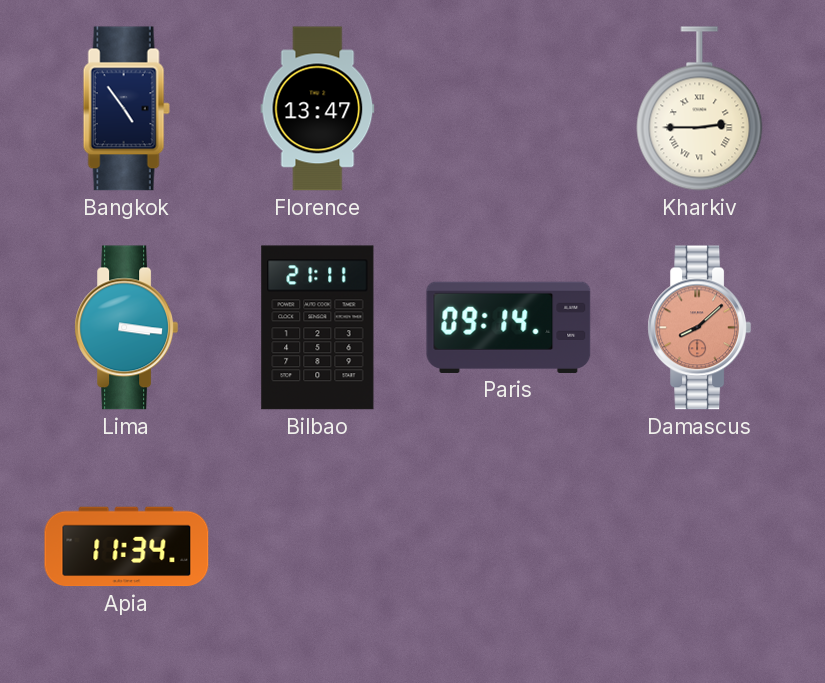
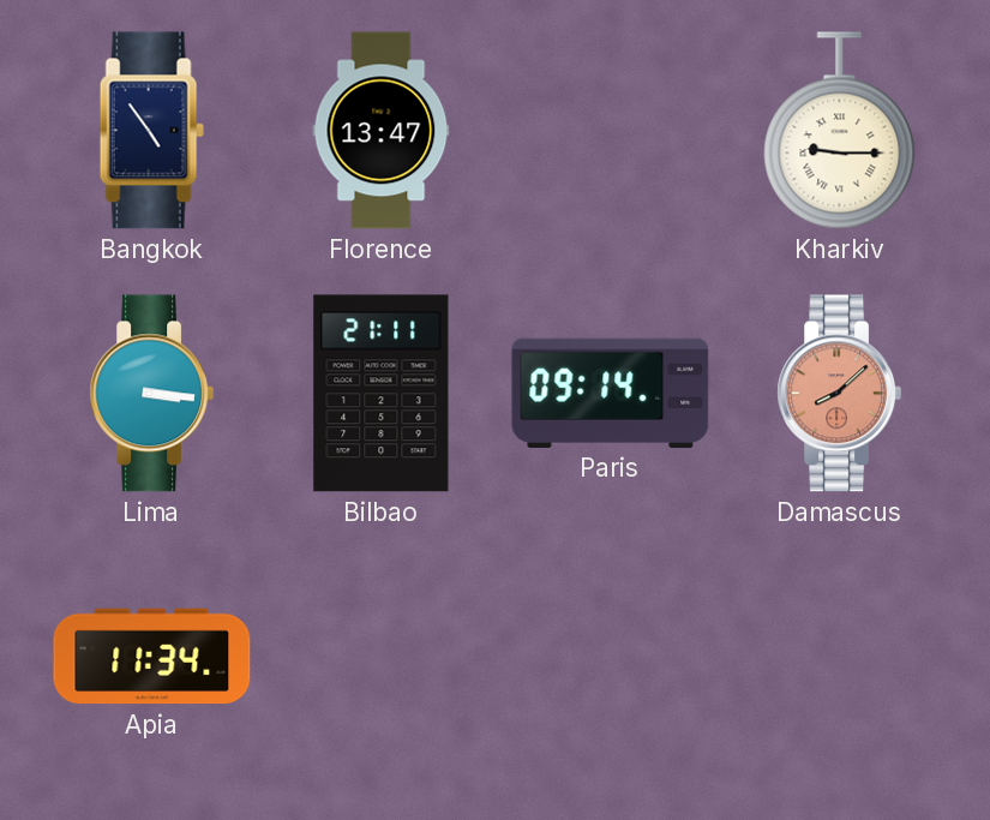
Kharkiv: 2:45 -> 9:15
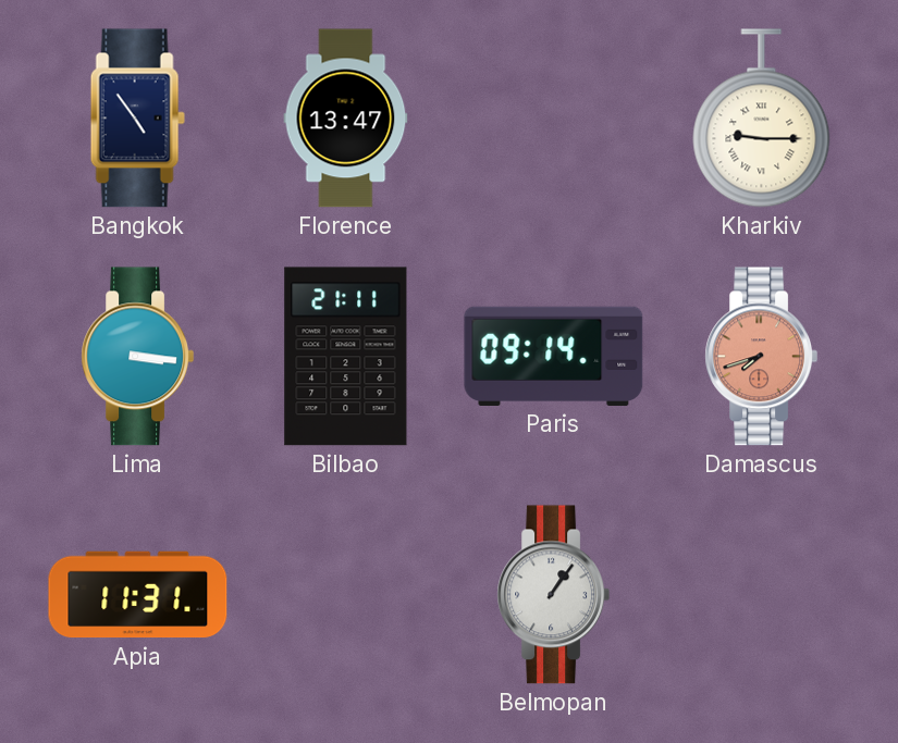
Damascus: 8:08 -> 7:42
Apia: 11:34 -> 11:31
Belmopan: none -> 1:06
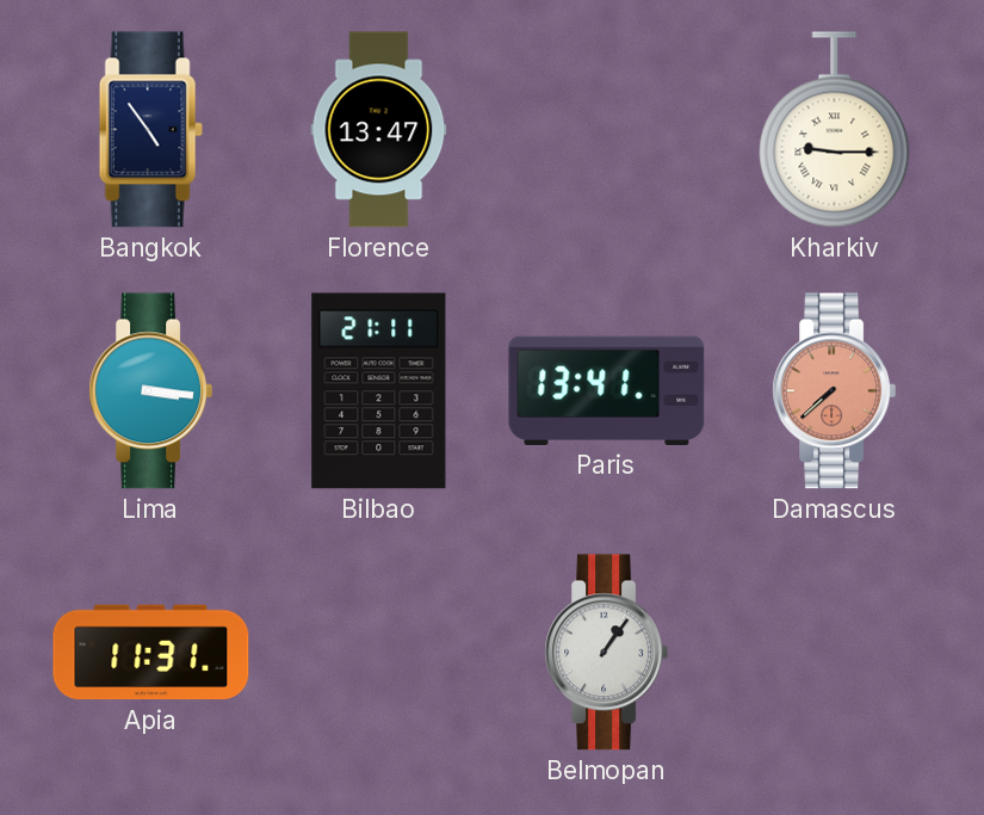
Paris: 09:14 -> 13:41
Damascus: 7:42 -> 7:38
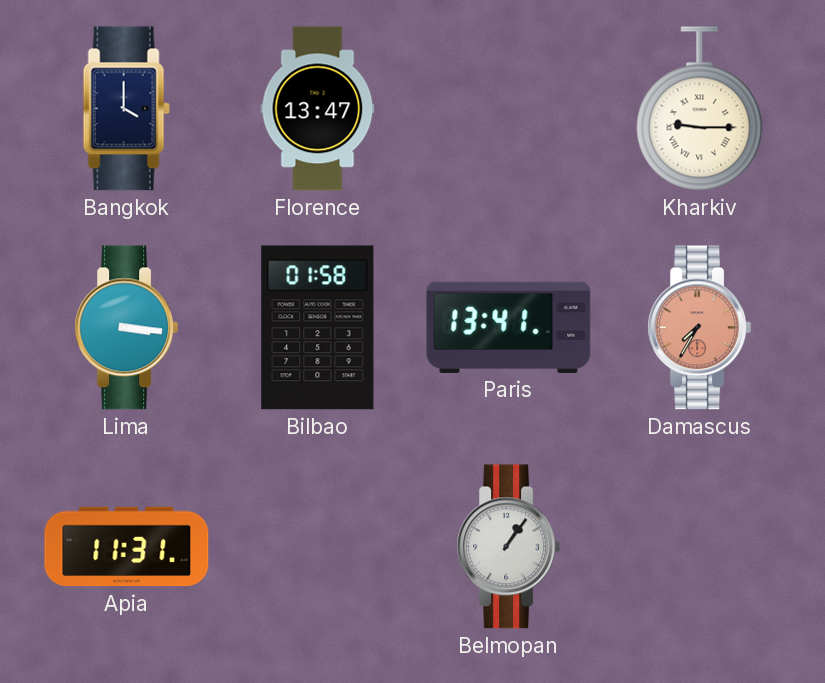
Bangkok: 4:54 -> 4:00
Bilbao: 21:11 -> 01:58
Damascus: 7:38 -> 7:35
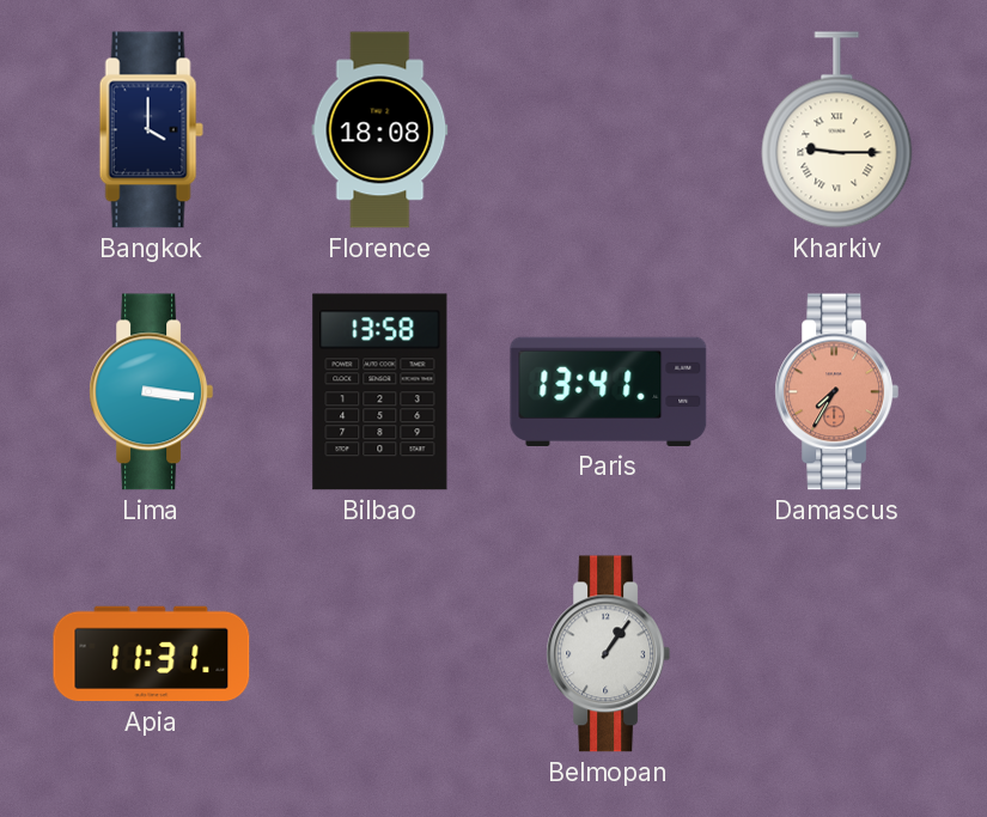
Florence: 13:47 -> 18:08
Bilbao: 01:58 -> 13:58
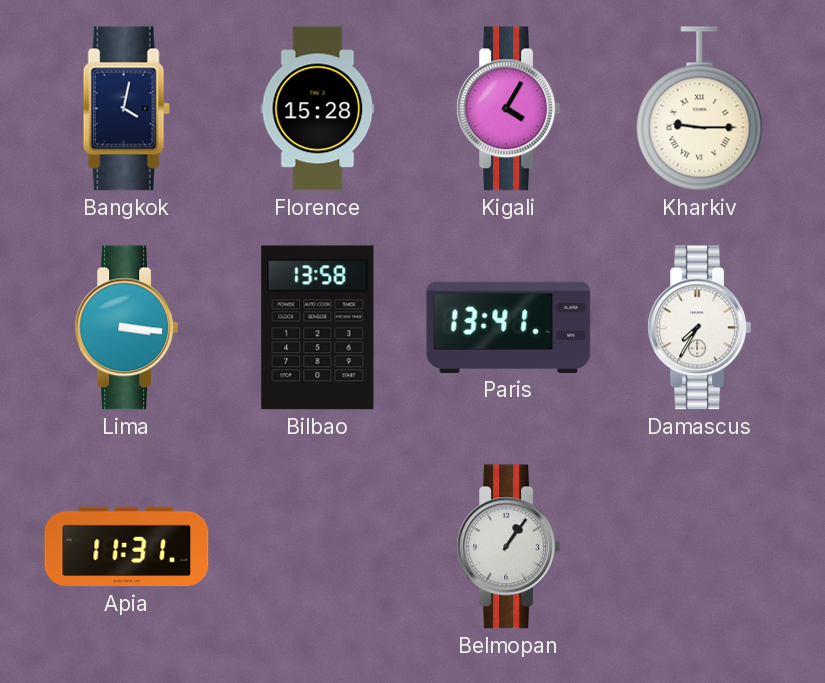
Bangkok: 4:00 -> 4:02
Florence: 18:08 -> 15:28
Kigali: none -> 4:05
Damascus dial: salmon -> white
